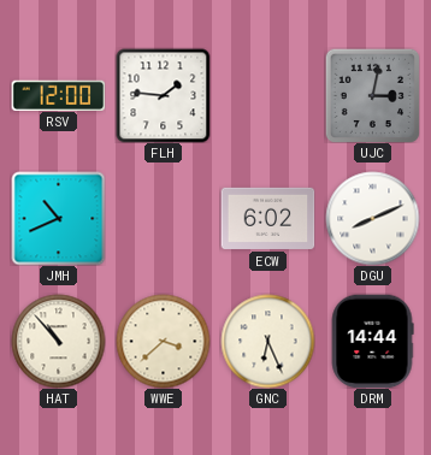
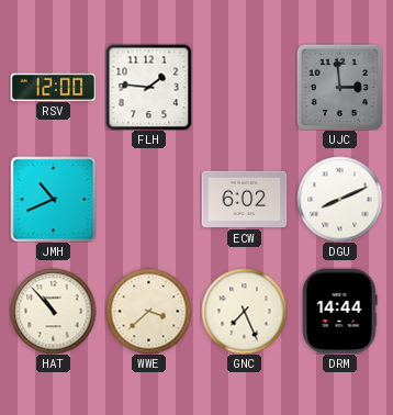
UJC: 3:02 -> 2:59
GNC: 6:26 -> 7:26
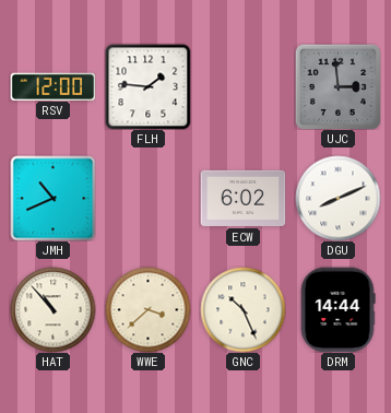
GNC: 7:26 -> 10:26
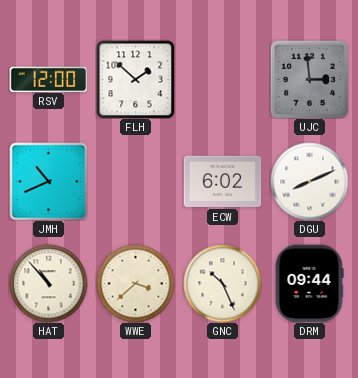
FLH: 1:46 -> 1:52
DRM: 14:44 -> 09:44
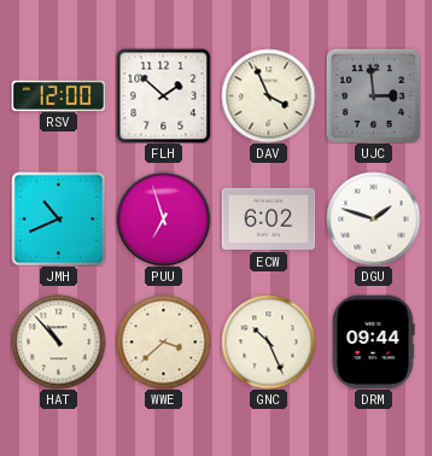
DAV: none -> 3:56
PUU: none -> 6:57
DGU: 8:11 -> 1:48
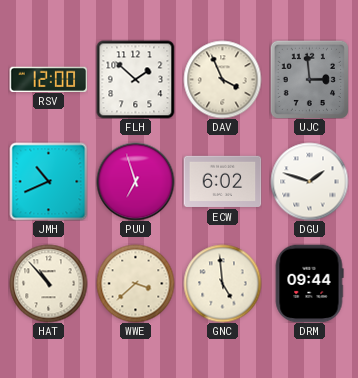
GNC: 10:26 -> 4:59
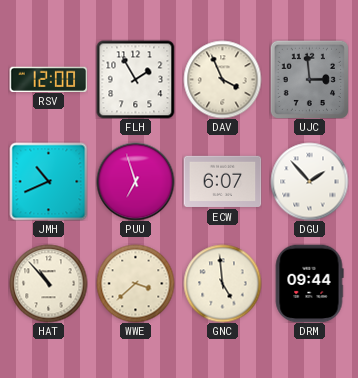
FLH: 1:52 -> 1:55
ECW: 6:02 -> 6:07
DGU: 1:48 -> 1:53
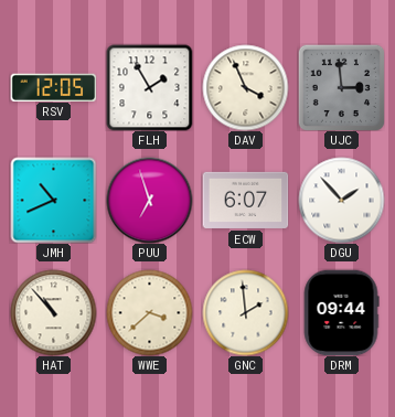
RSV: 12:00 -> 12:05
GNC: 4:59 -> 1:59
